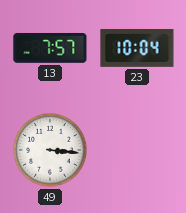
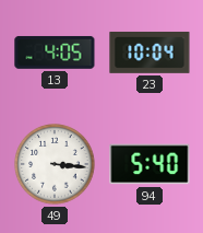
13: 7:57 -> 4:05
94: none -> 5:40
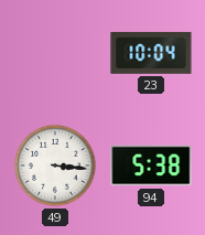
13: 4:05 -> none
94: 5:40 -> 5:38
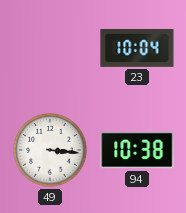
94: 5:38 -> 10:38
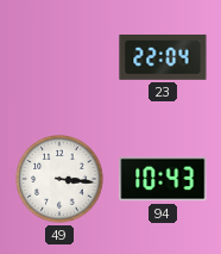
23: 10:04 -> 22:04
94: 10:38 -> 10:43
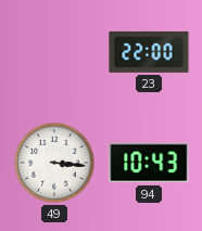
23: 22:04 -> 22:00
